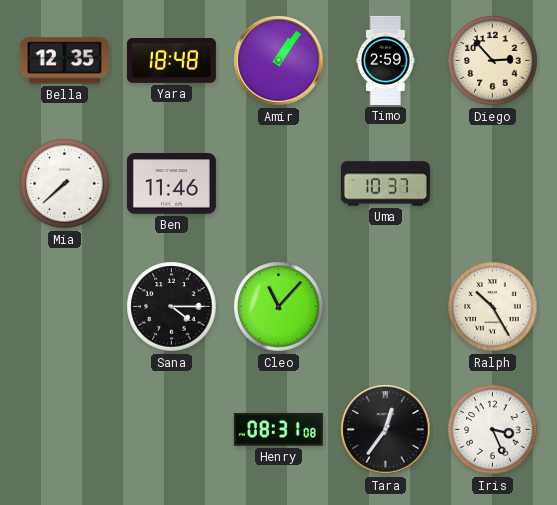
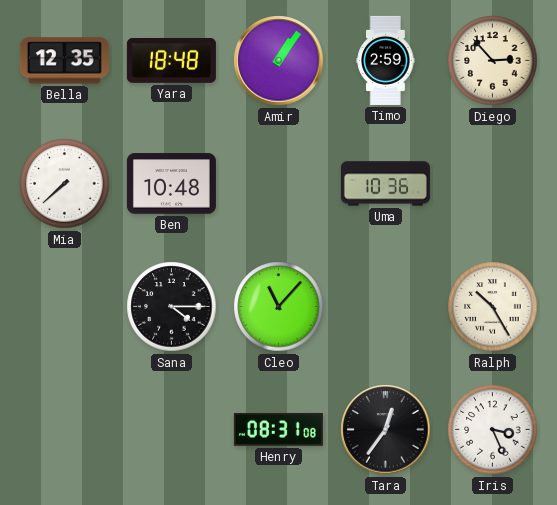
Ben: 11:46 -> 10:48
Uma: 10:37 -> 10:36
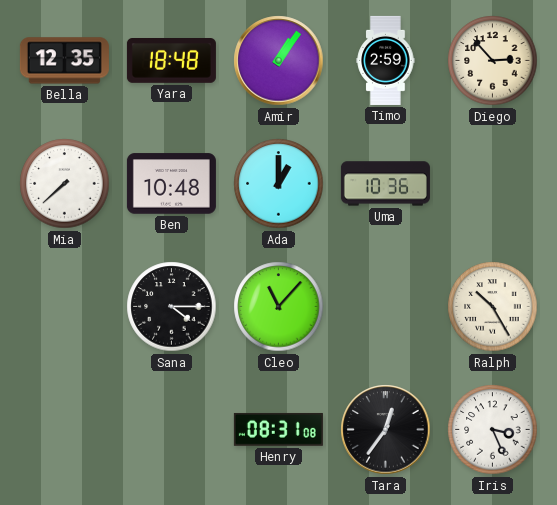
Ada: none -> 1:00
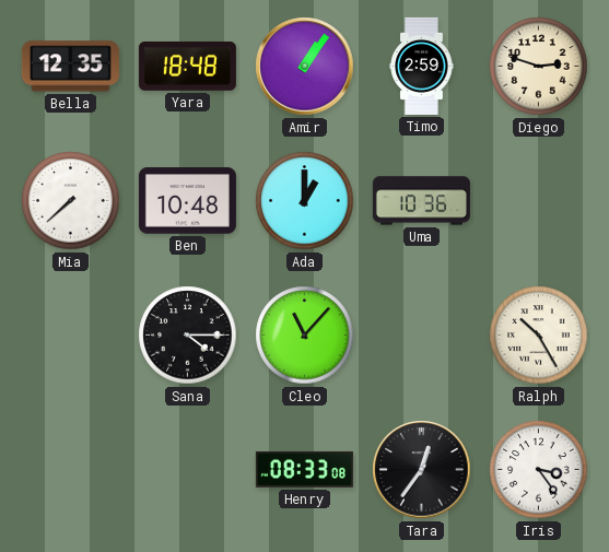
Diego: 2:53 -> 2:48
Henry: 08:31 -> 08:33
Iris: 3:26 -> 3:24
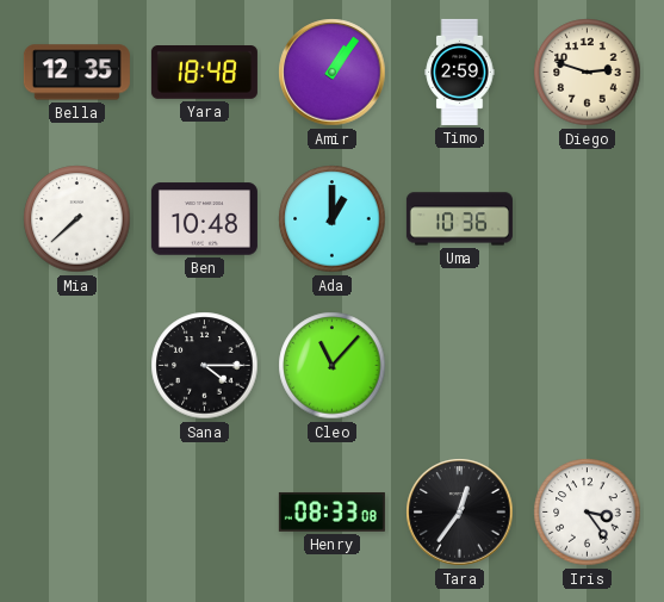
Ralph: 10:25 -> none
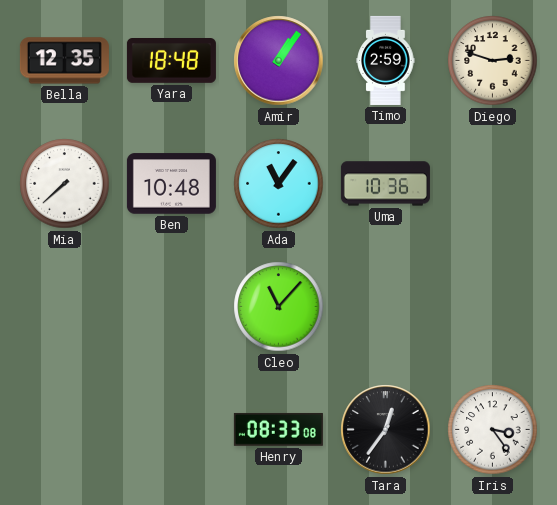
Ada: 1:00 -> 11:06
Sana: 4:15 -> none
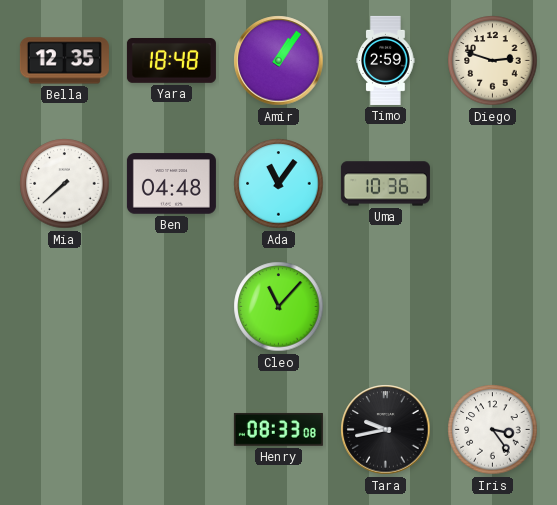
Ben: 10:48 -> 04:48
Tara: 12:36 -> 9:43
